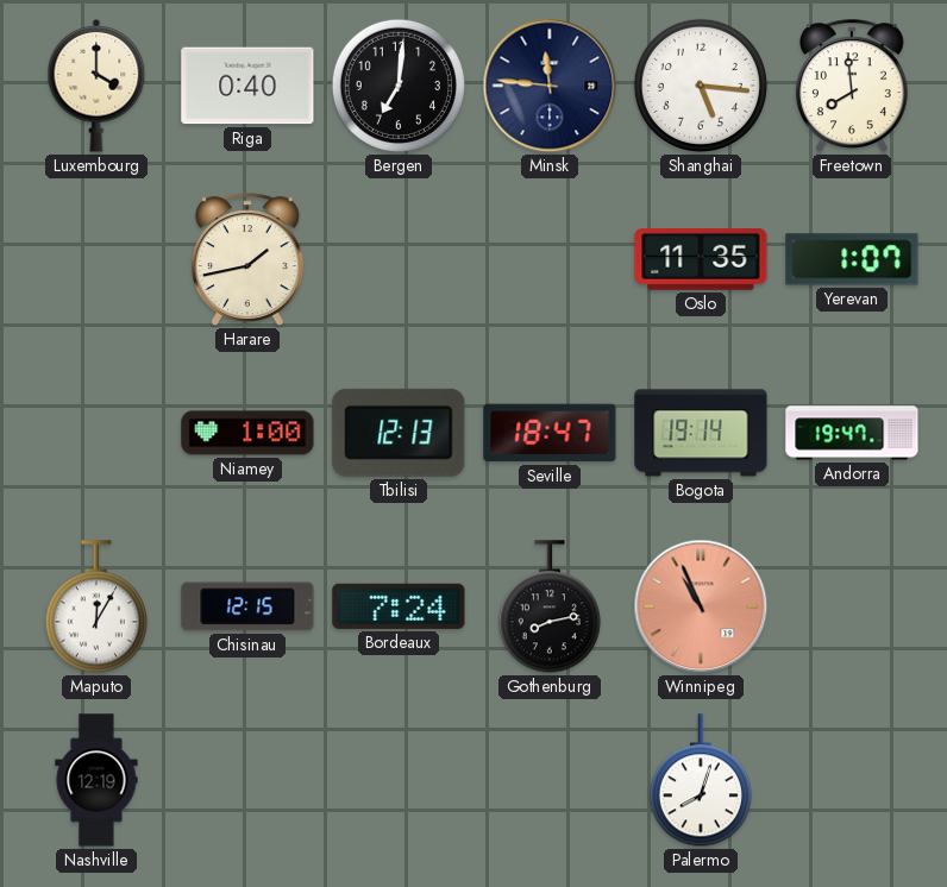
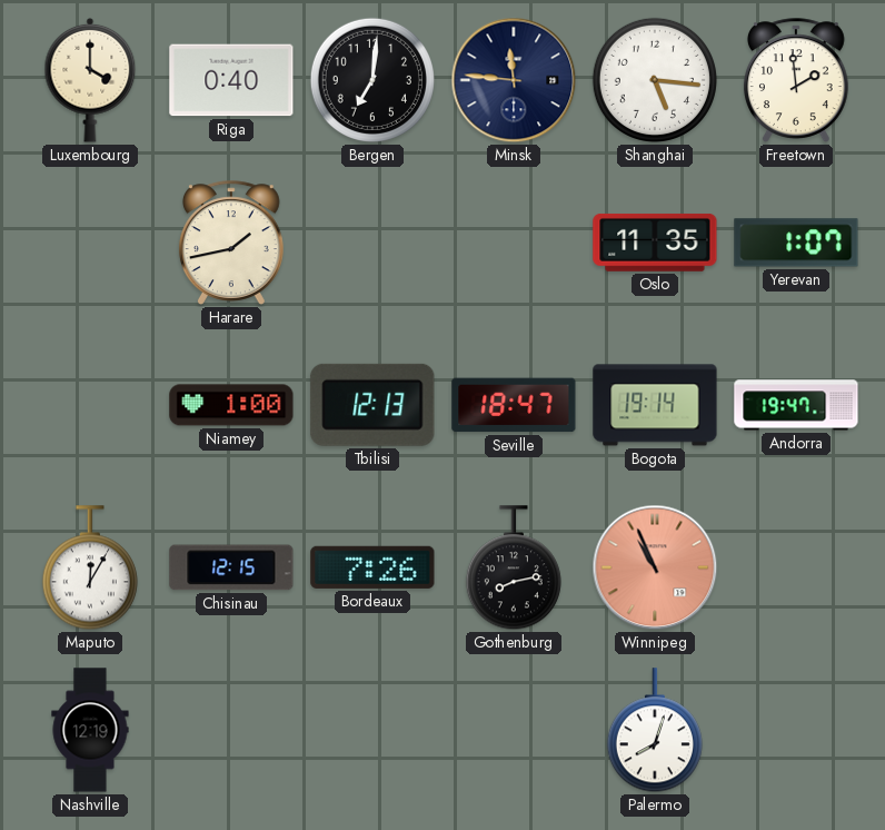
Freetown: 7:59 -> 1:59
Bordeaux: 7:24 -> 7:26
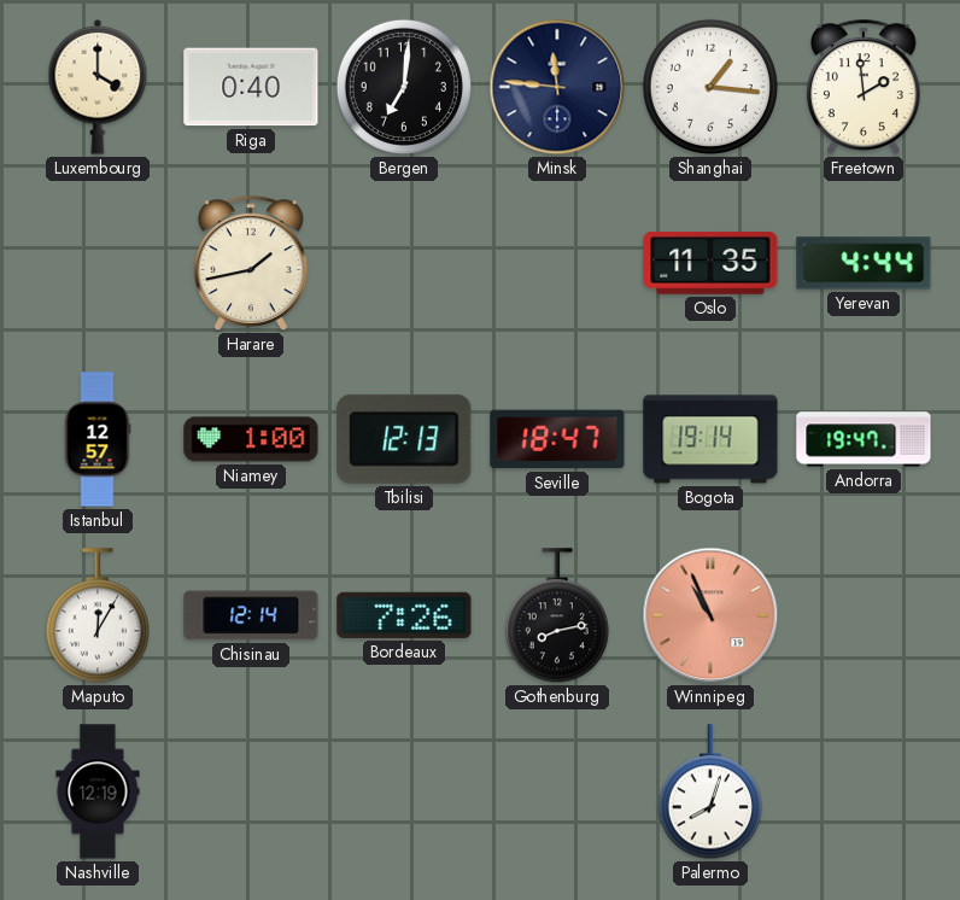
Shanghai: 5:16 -> 1:16
Yerevan: 1:07 -> 4:44
Istanbul: none -> 12:57
Chisinau: 12:15 -> 12:14
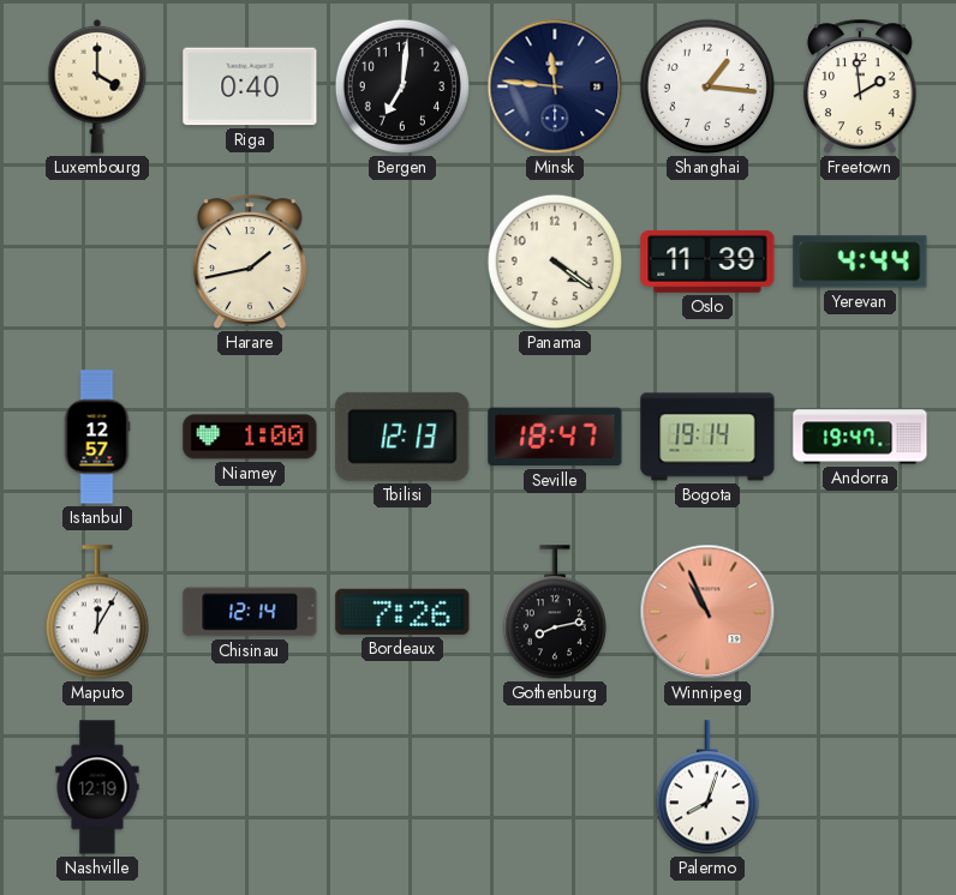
Panama: none -> 4:21
Oslo: 11:35 -> 11:39
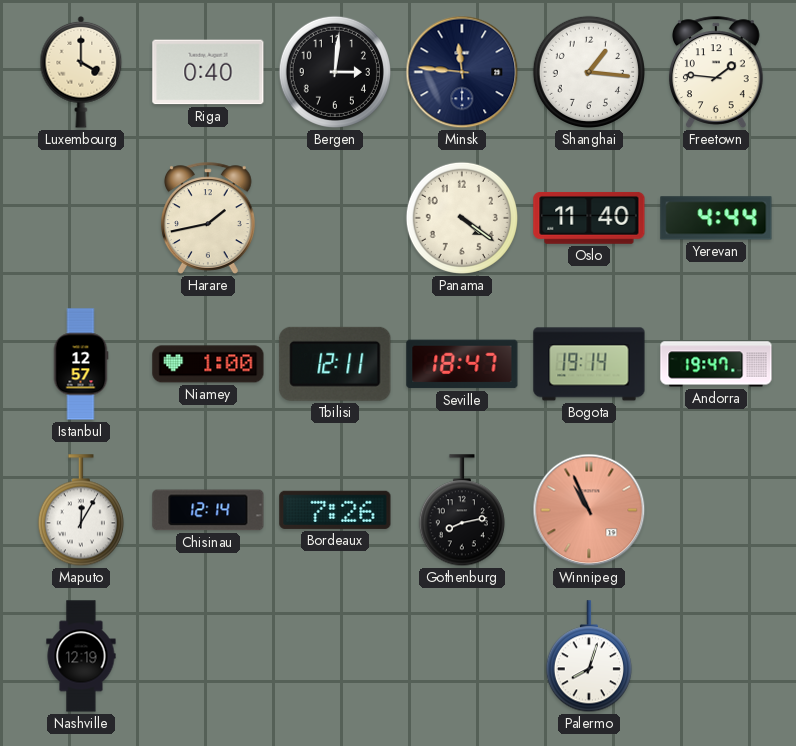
Bergen: 7:01 -> 3:01
Freetown: 1:59 -> 1:46
Oslo: 11:39 -> 11:40
Tbilisi: 12:13 -> 12:11
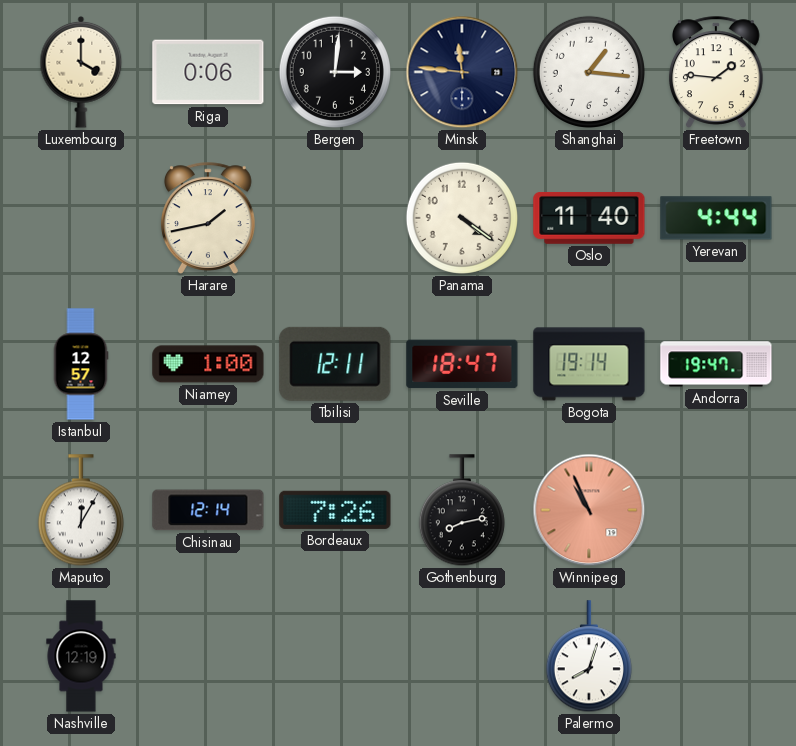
Riga: 0:40 -> 0:06
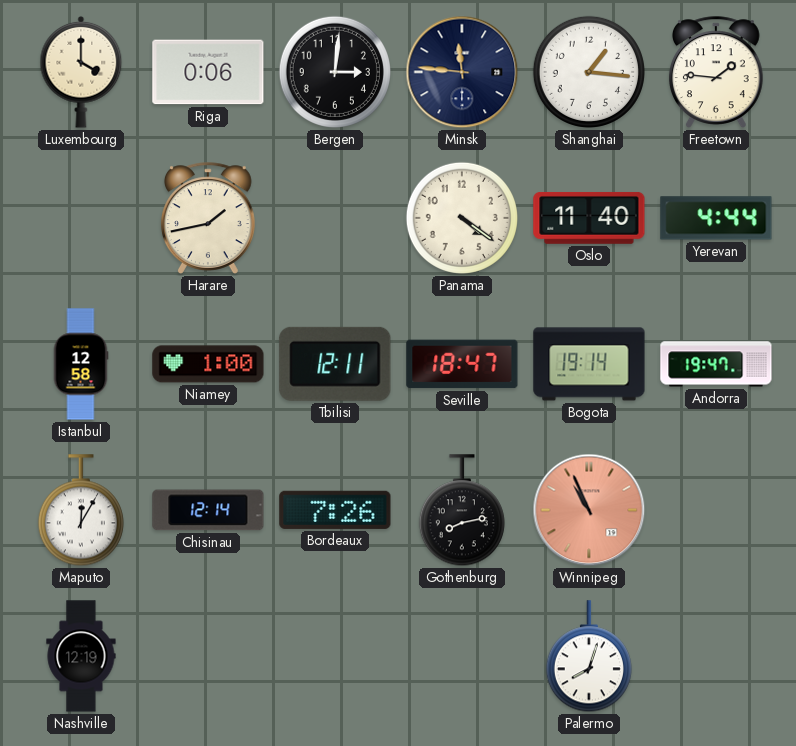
Istanbul: 12:57 -> 12:58
